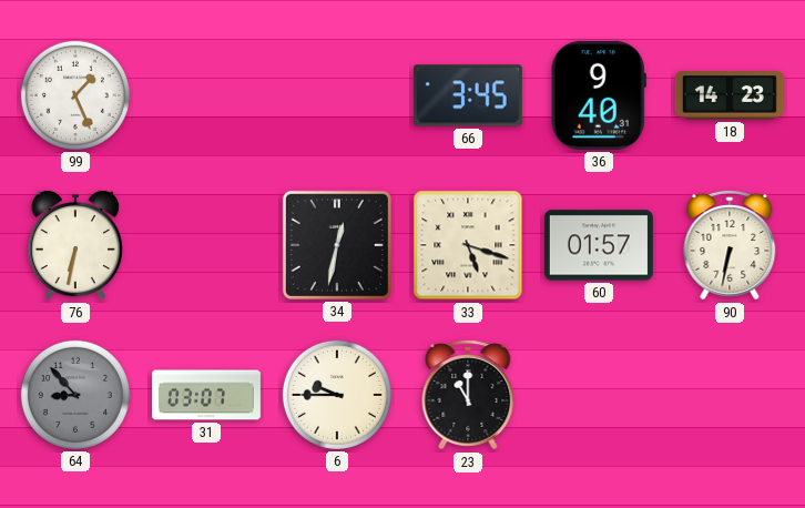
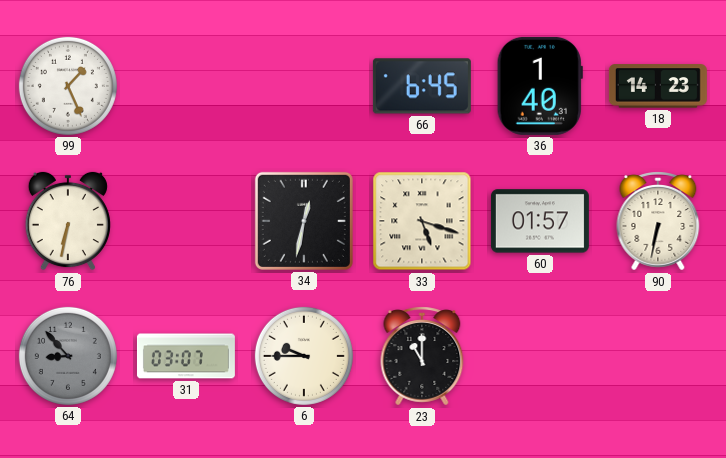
66: 3:45 -> 6:45
36: 9:40 -> 1:40
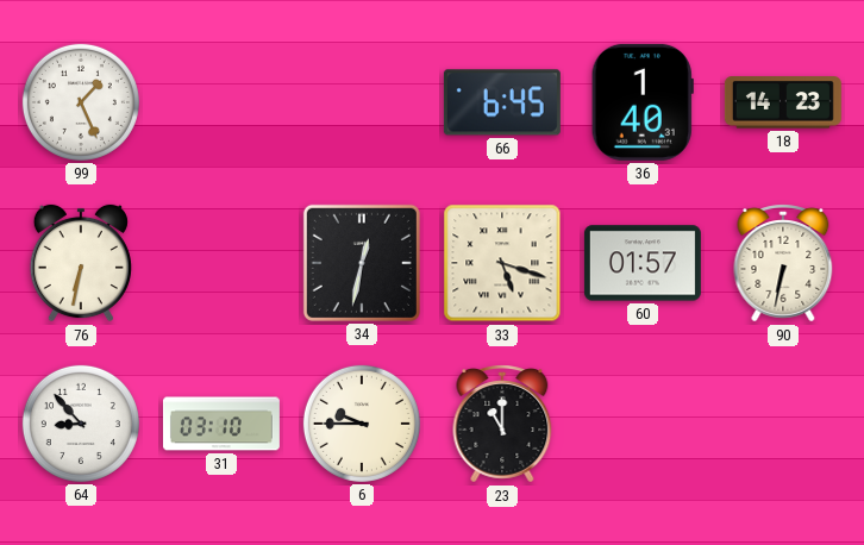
64 dial: grey -> white
31: 03:07 -> 03:10
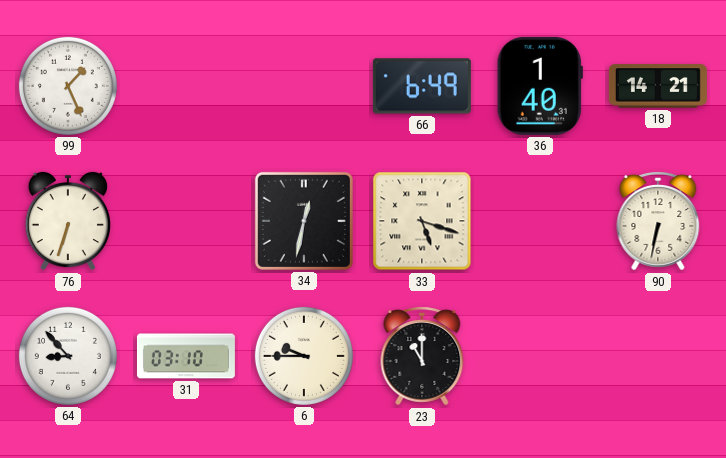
66: 6:45 -> 6:49
18: 14:23 -> 14:21
76: 6:32 -> 6:33
60: 01:57 -> none
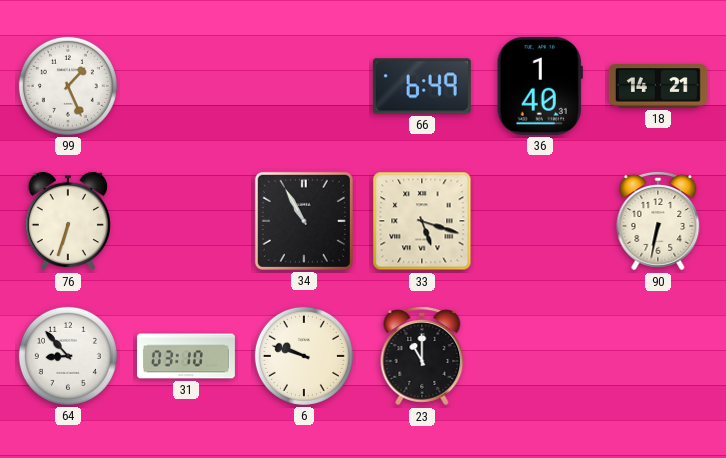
34: 12:32 -> 10:55
6: 9:45 -> 9:48
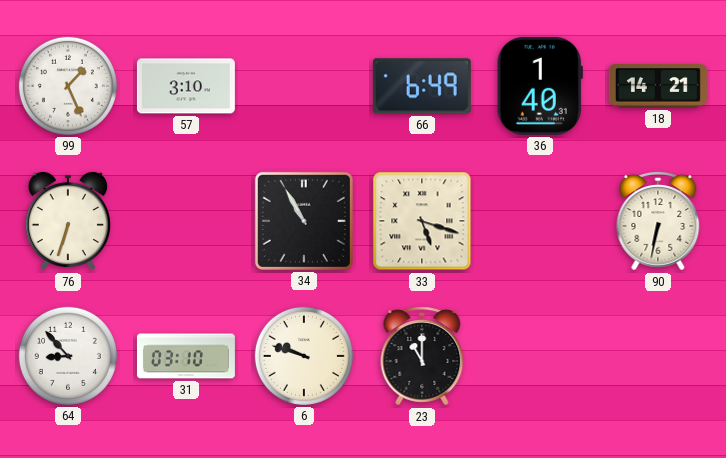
57: none -> 3:10
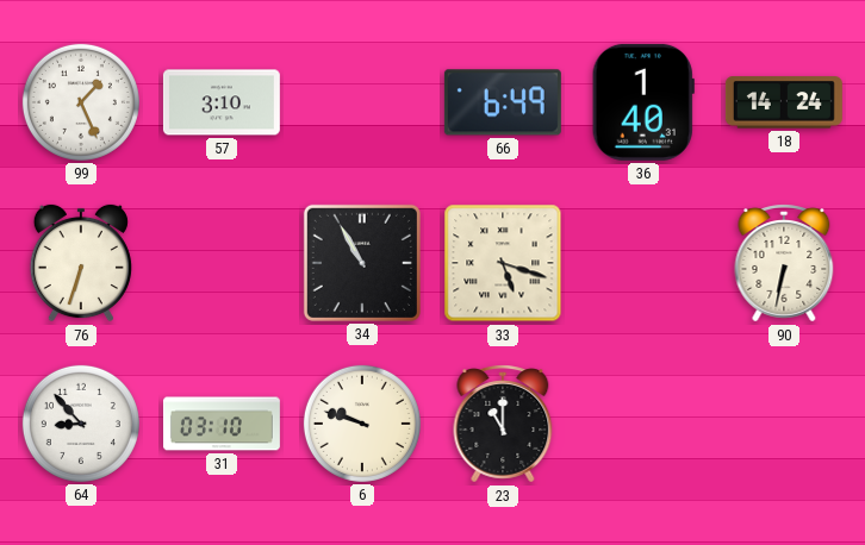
18: 14:21 -> 14:24
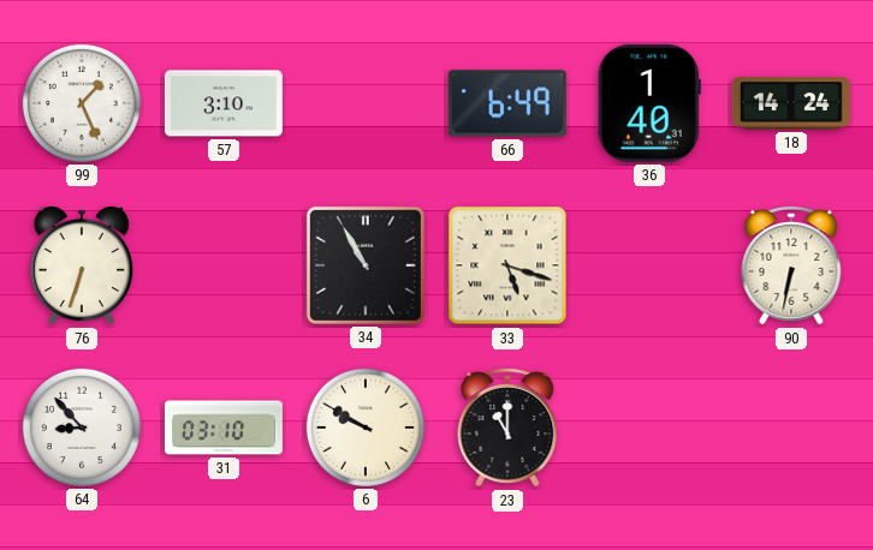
6: 9:48 -> 9:50
